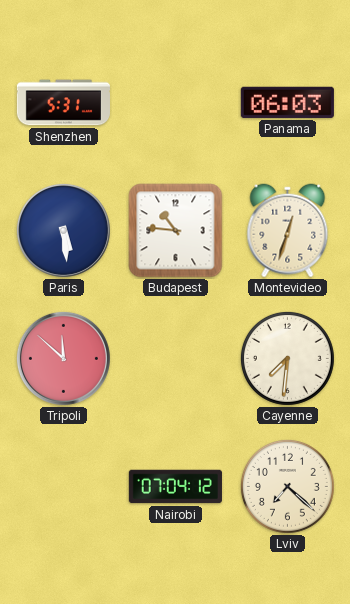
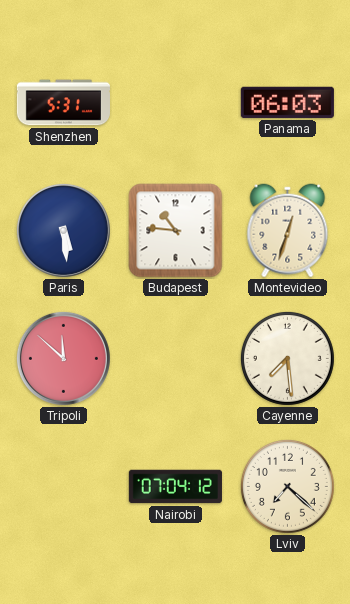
Cayenne: 7:31 -> 7:29
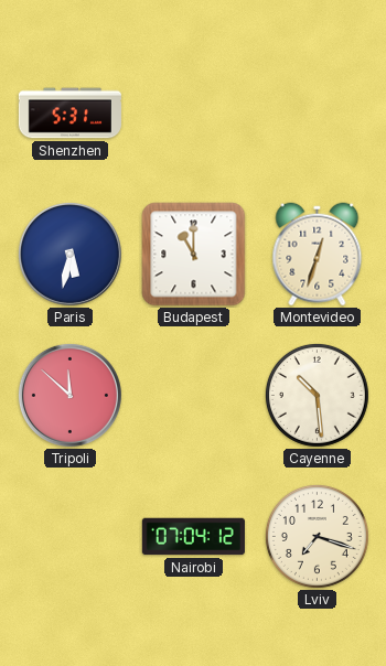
Panama: 06:03 -> none
Paris: 5:29 -> 5:32
Budapest: 10:46 -> 11:00
Cayenne: 7:29 -> 10:29
Lviv: 7:22 -> 7:18
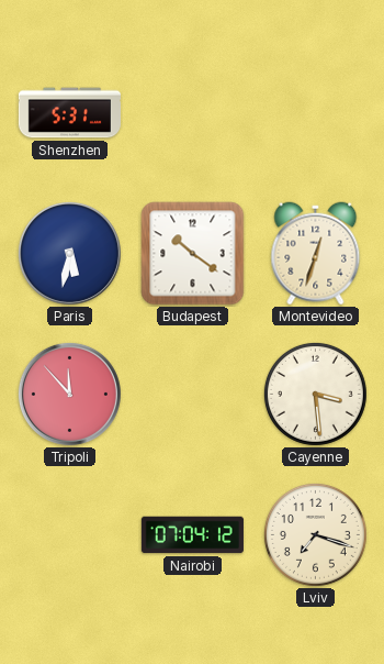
Budapest: 11:00 -> 10:21
Tripoli: 11:52 -> 11:53
Cayenne: 10:29 -> 3:29
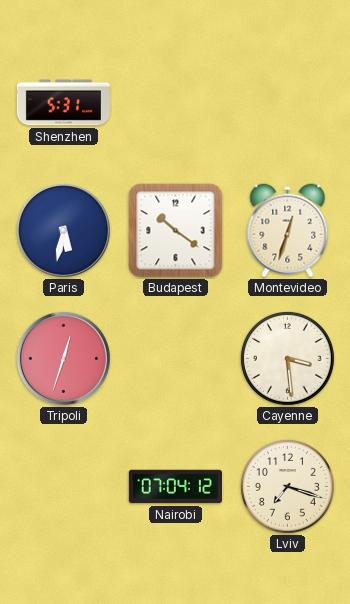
Tripoli: 11:53 -> 12:33
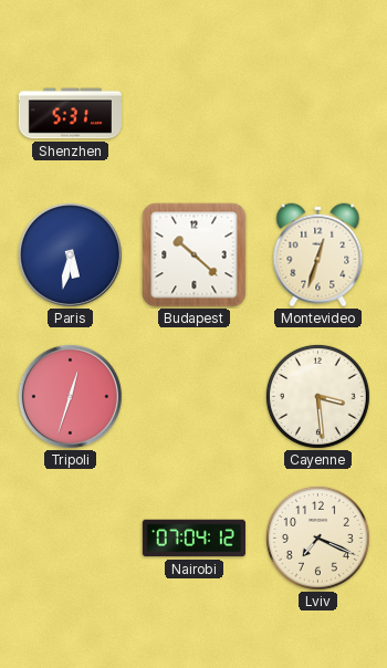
Budapest: 10:21 -> 10:22
Lviv: 7:18 -> 7:19
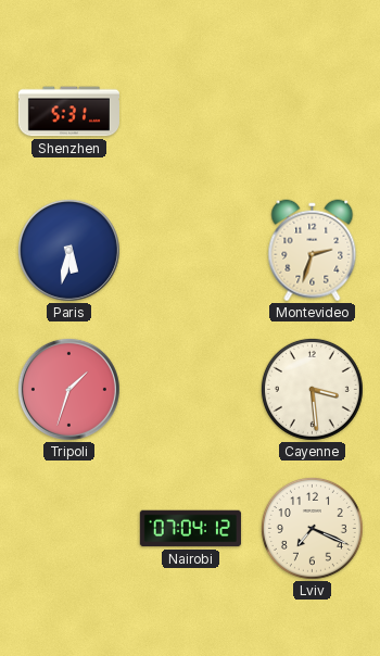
Budapest: 10:22 -> none
Montevideo: 12:33 -> 2:33
Tripoli: 12:33 -> 1:33
